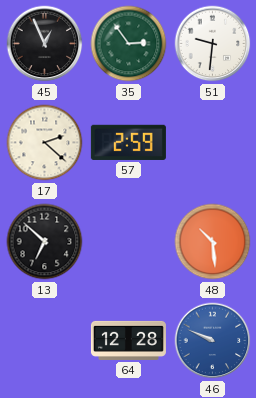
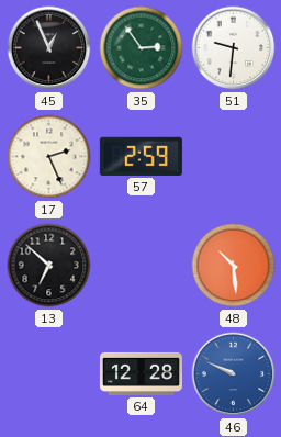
17: 2:22 -> 2:26
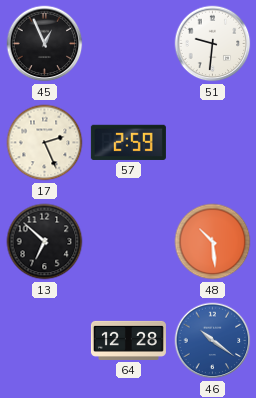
35: 2:54 -> none
46: 9:49 -> 10:21
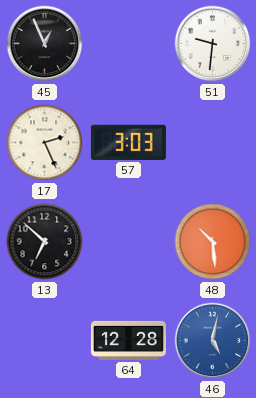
57: 2:59 -> 3:03
46: 10:21 -> 5:02
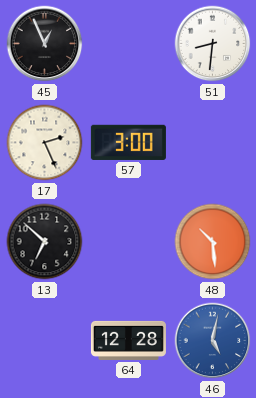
51: 9:31 -> 8:31
57: 3:03 -> 3:00
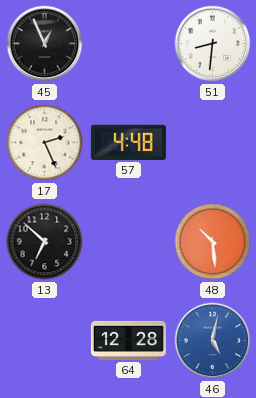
57: 3:00 -> 4:48
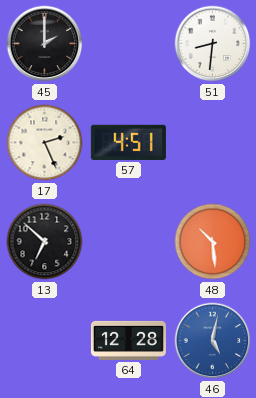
45: 12:56 -> 2:00
57: 4:48 -> 4:51
